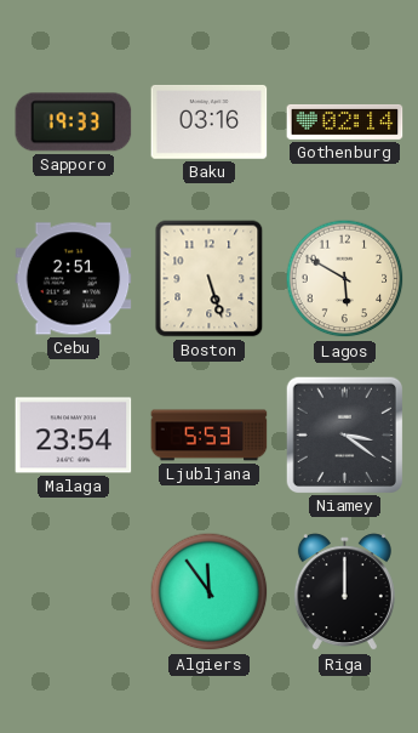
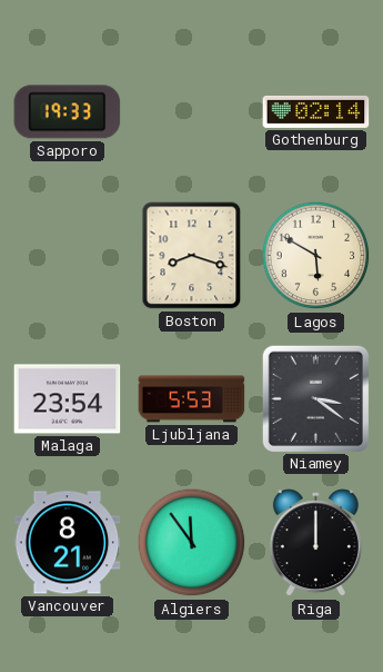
Baku: 03:16 -> none
Cebu: 2:51 -> none
Boston: 5:27 -> 8:18
Vancouver: none -> 8:21
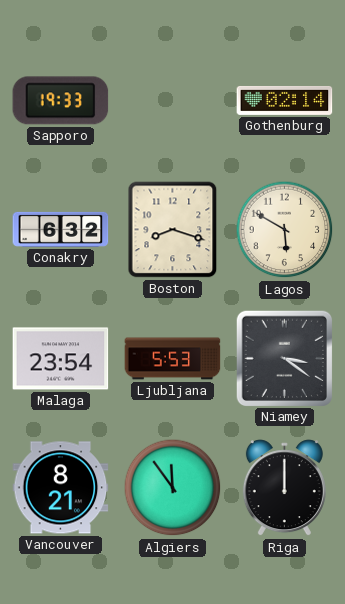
Conakry: none -> 6:32
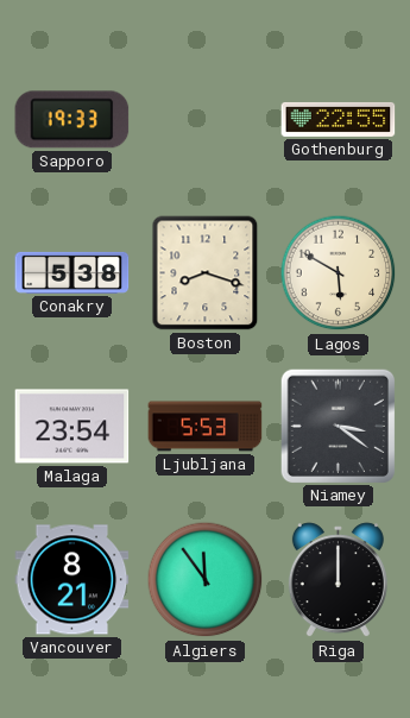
Gothenburg: 02:14 -> 22:55
Conakry: 6:32 -> 5:38
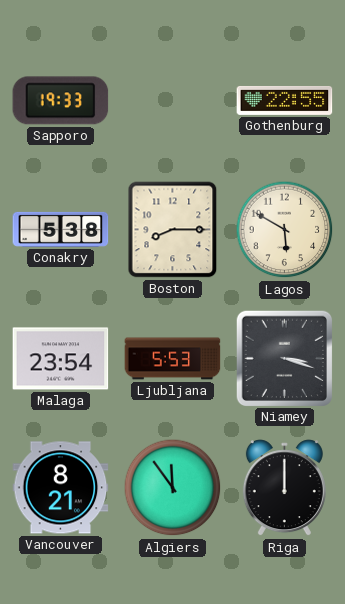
Boston: 8:18 -> 8:15
Niamey: 3:21 -> 3:18
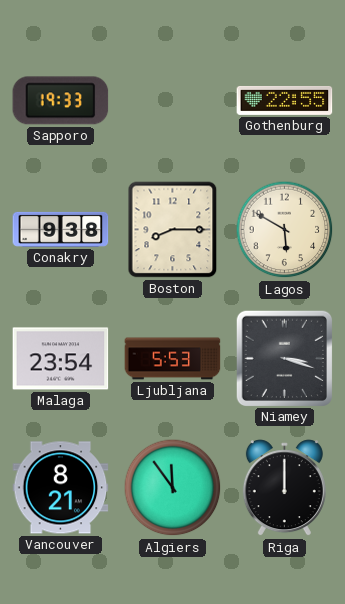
Conakry: 5:38 -> 9:38
